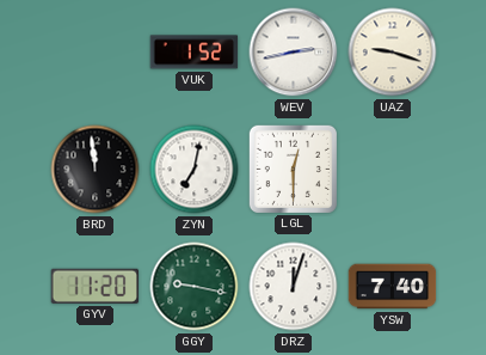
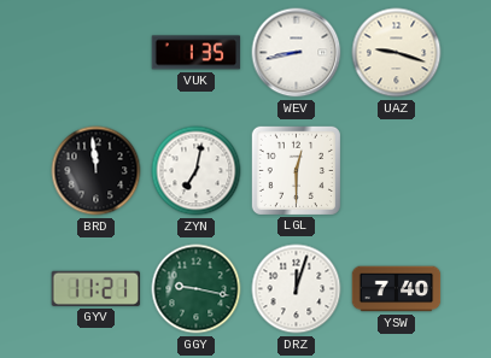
VUK: 1:52 -> 1:35
WEV: 2:43 -> 8:43
GYV: 11:20 -> 11:21
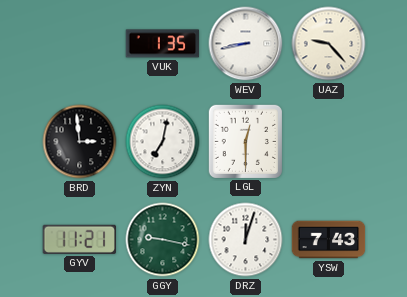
UAZ: 9:18 -> 9:23
BRD: 11:59 -> 2:59
YSW: 7:40 -> 7:43
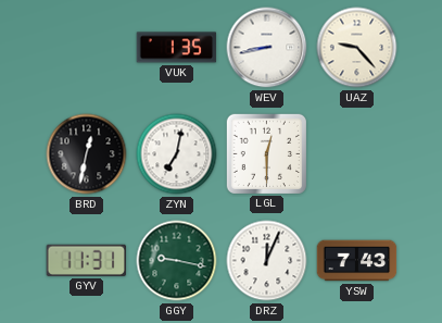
BRD: 2:59 -> 12:32
GYV: 11:21 -> 11:31
DRZ: 12:03 -> 12:04
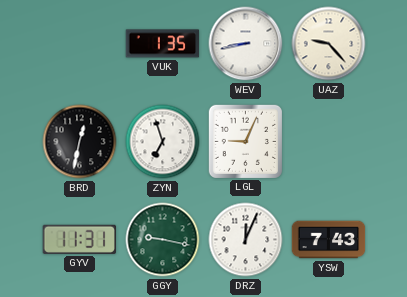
ZYN: 7:02 -> 6:57
LGL: 12:30 -> 9:04
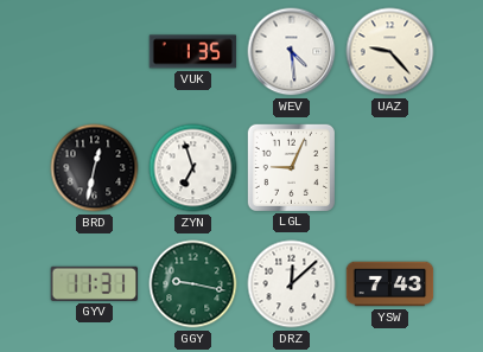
WEV: 8:43 -> 4:29
DRZ: 12:04 -> 12:08
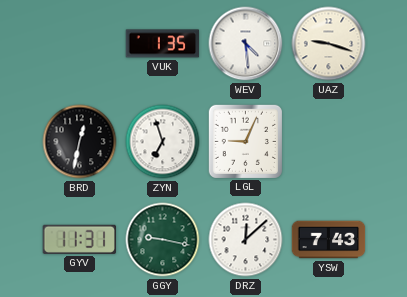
UAZ: 9:23 -> 9:18
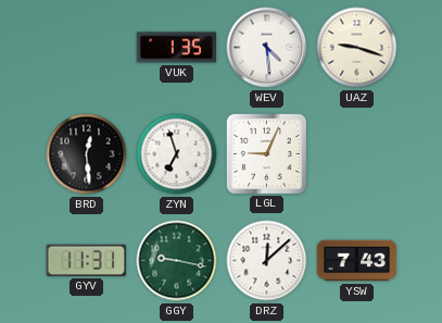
BRD: 12:32 -> 12:29
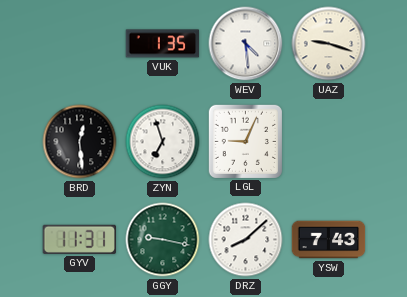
DRZ: 12:08 -> 8:08
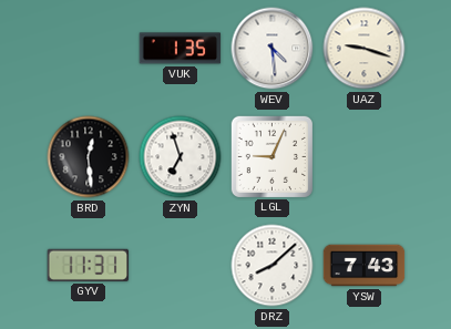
GGY: 9:17 -> none
